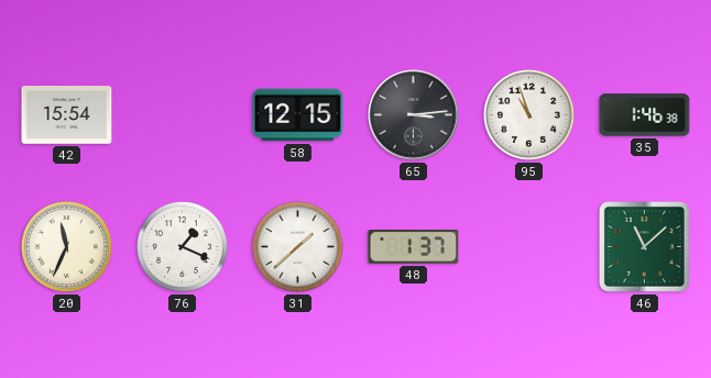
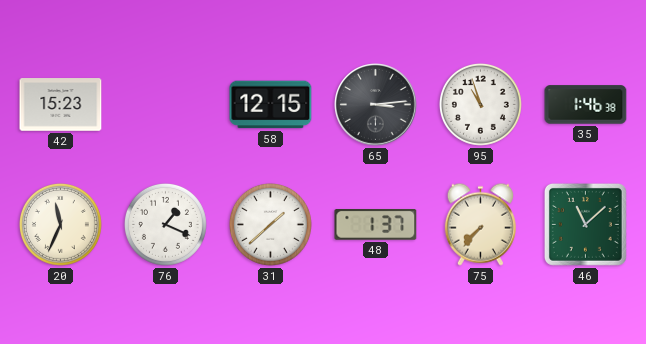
42: 15:54 -> 15:23
75: none -> 7:37
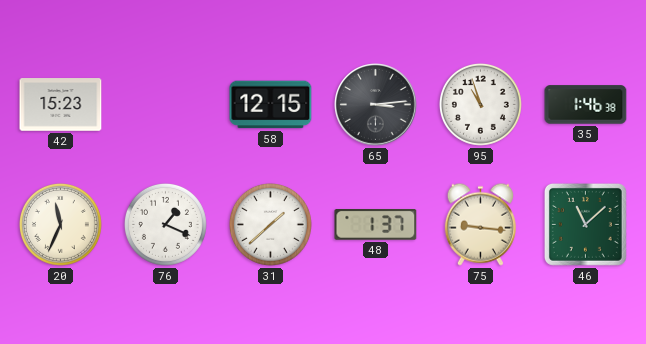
75: 7:37 -> 9:16
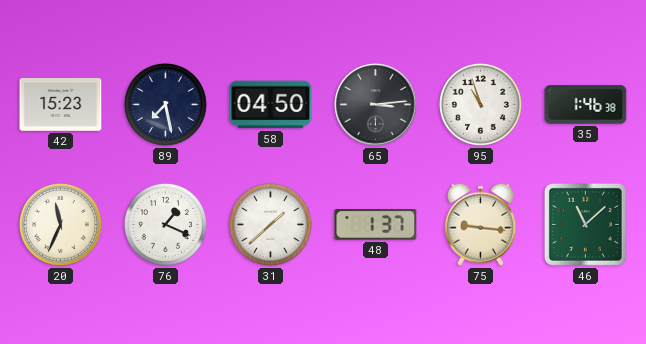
89: none -> 7:28
58: 12:15 -> 04:50
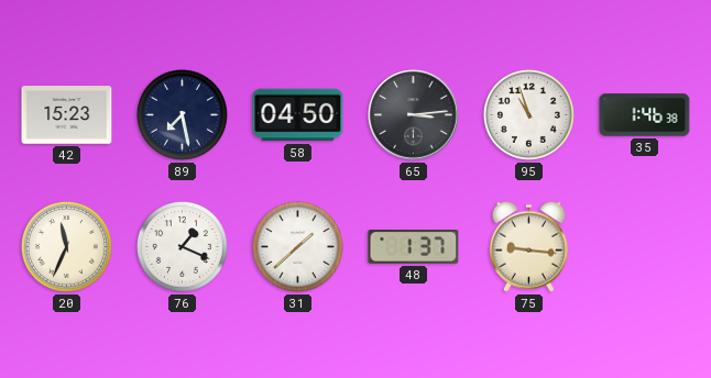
46: 11:08 -> none
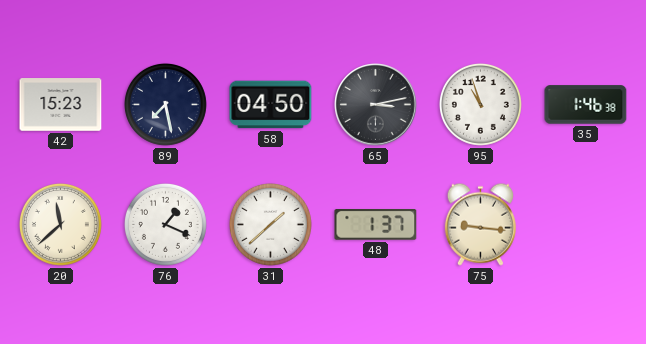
65: 3:14 -> 3:13
20: 11:34 -> 11:38
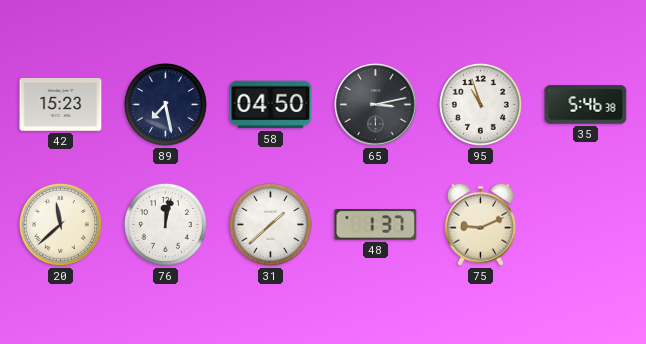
35: 1:46 -> 5:46
76: 1:19 -> 12:02
75: 9:16 -> 9:11
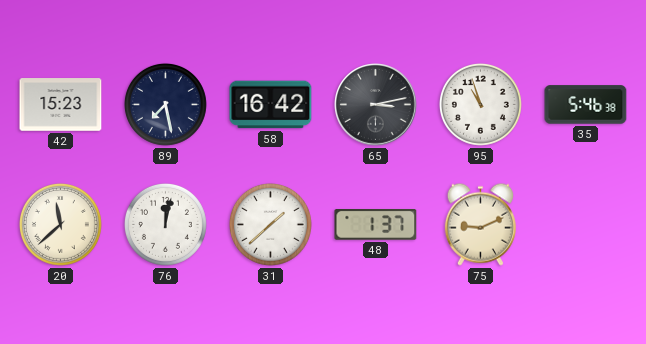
58: 04:50 -> 16:42
